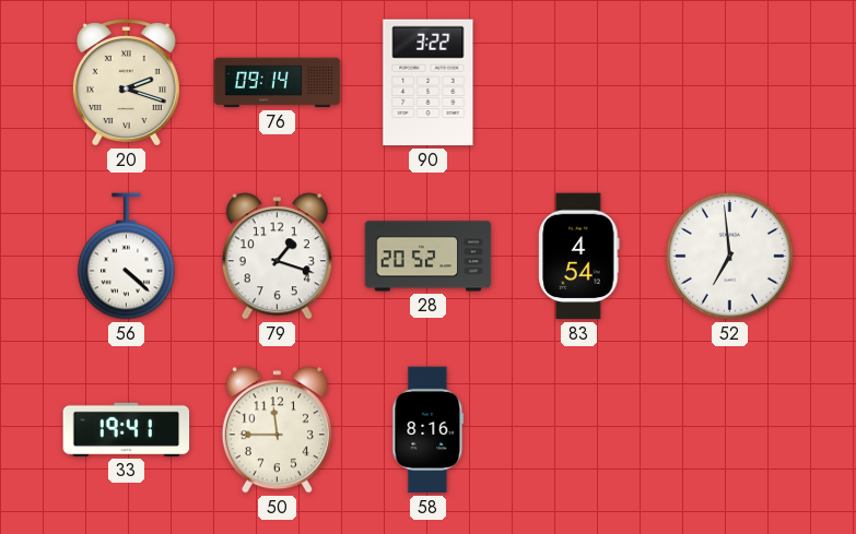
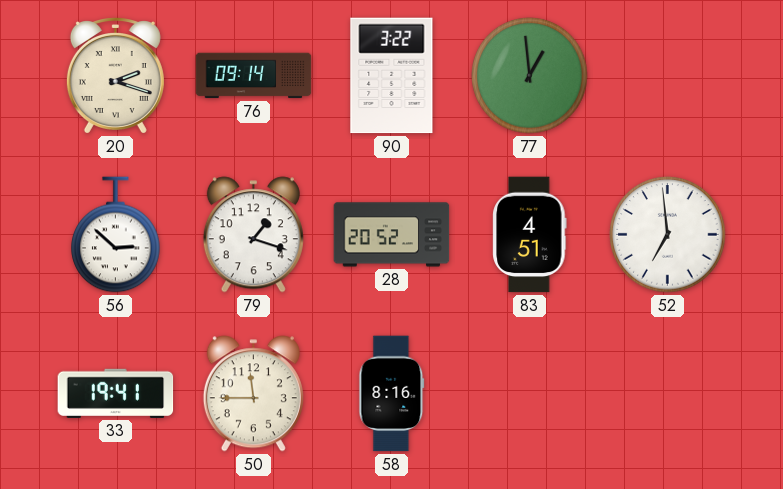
77: none -> 12:59
56: 4:22 -> 2:52
83: 4:54 -> 4:51
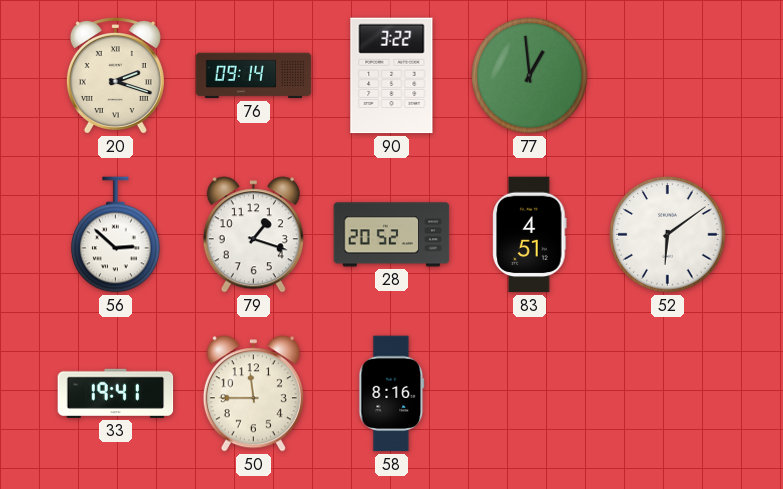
52: 6:59 -> 6:09
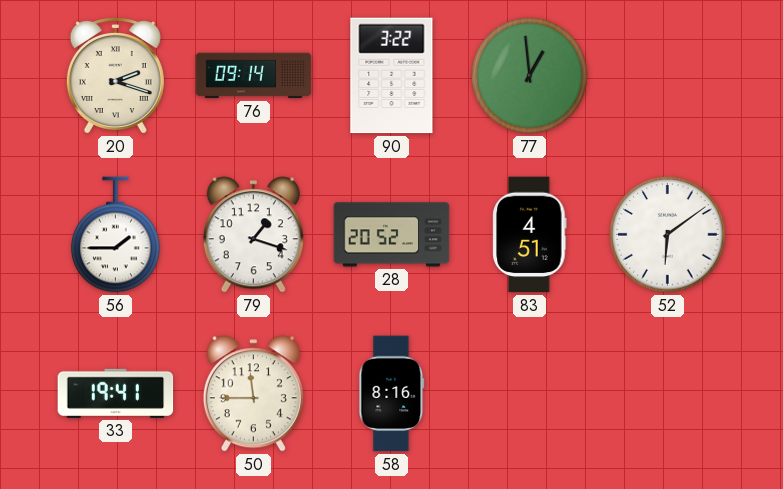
56: 2:52 -> 1:45
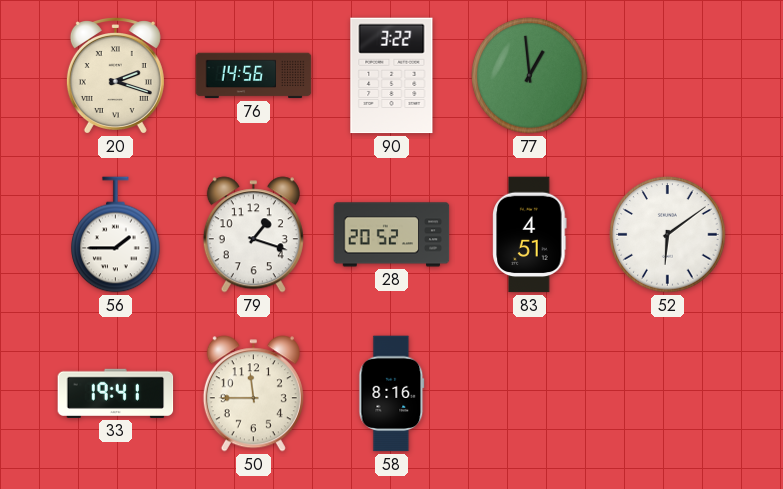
76: 09:14 -> 14:56
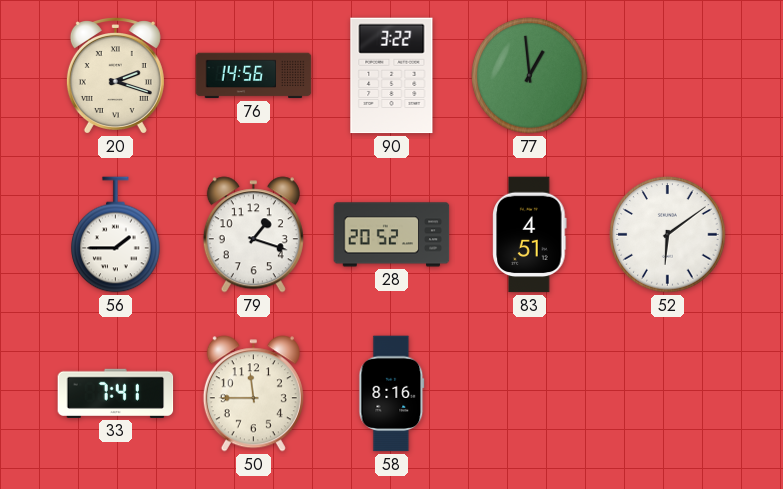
33: 19:41 -> 7:41
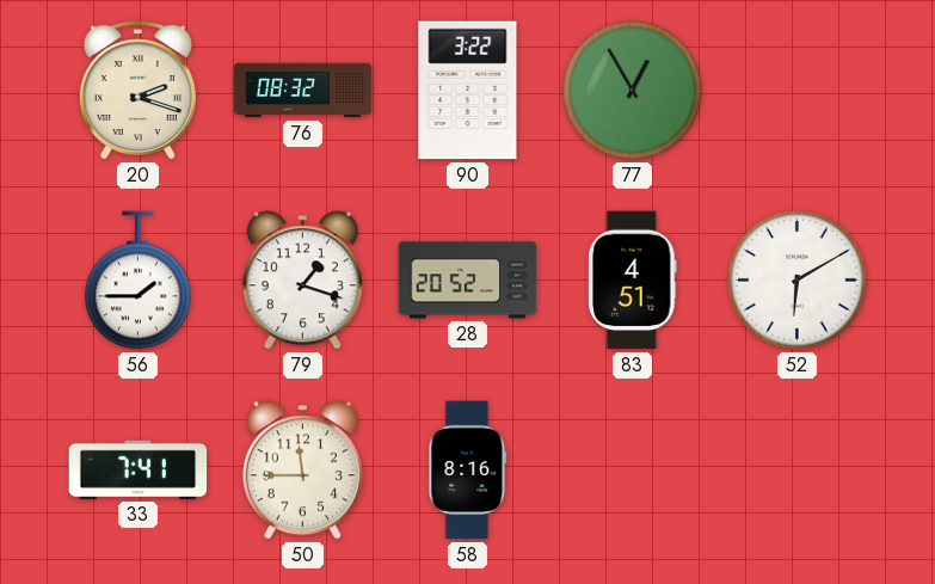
76: 14:56 -> 08:32
77: 12:59 -> 12:55
52: 6:09 -> 6:10
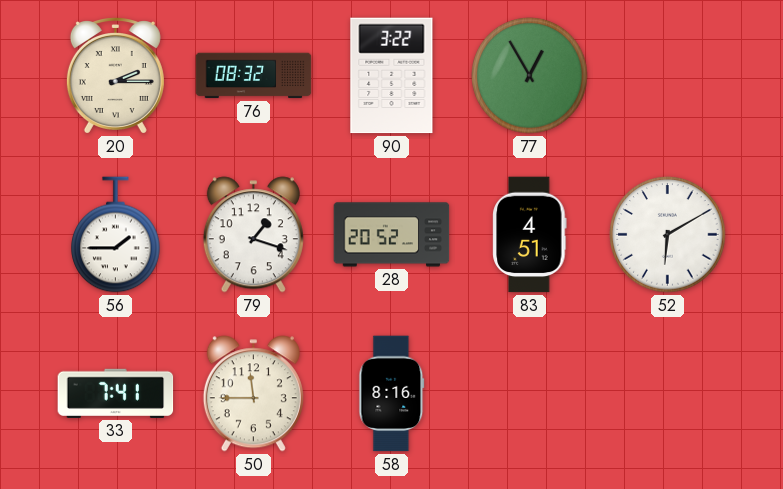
20: 2:18 -> 2:15
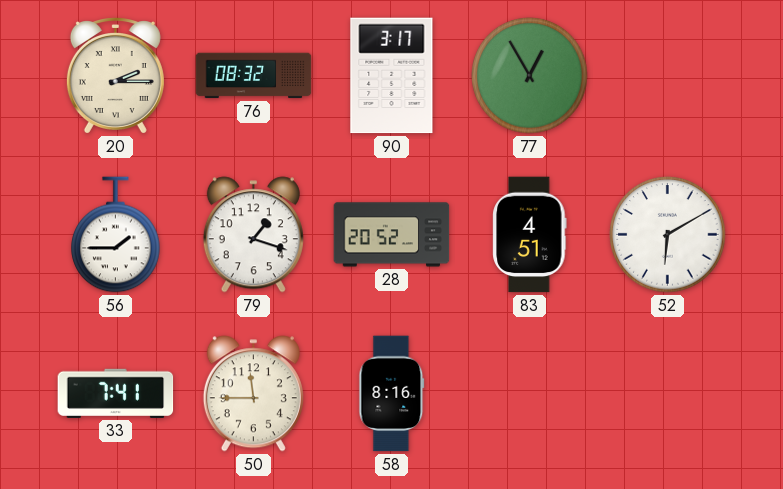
90: 3:22 -> 3:17
